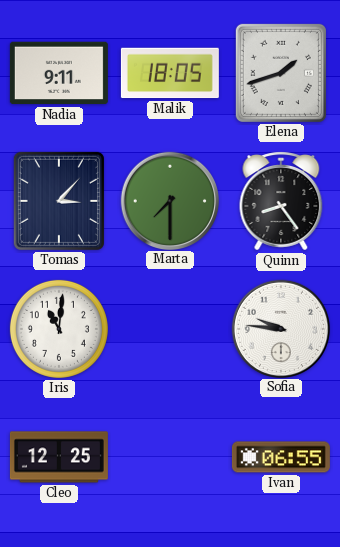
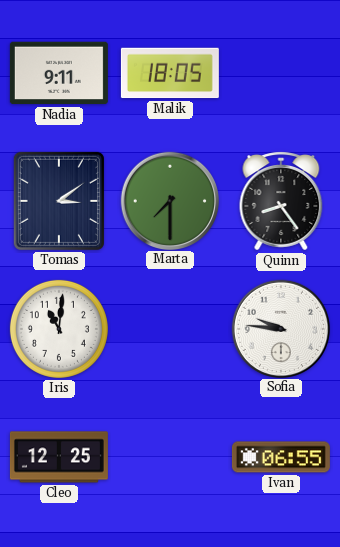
Elena: 1:42 -> none
Tomas: 3:07 -> 3:09
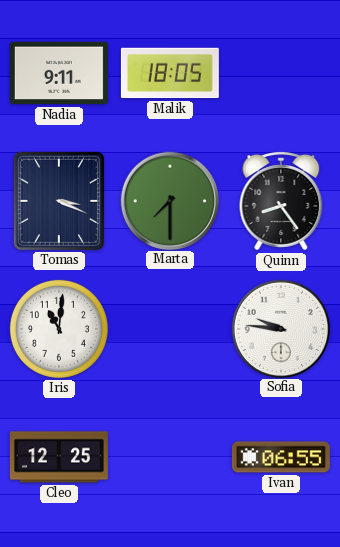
Tomas: 3:09 -> 3:19
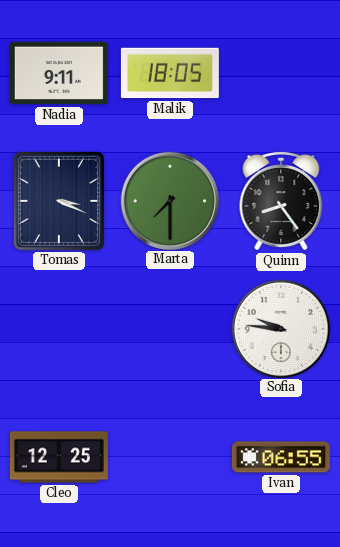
Iris: 11:01 -> none
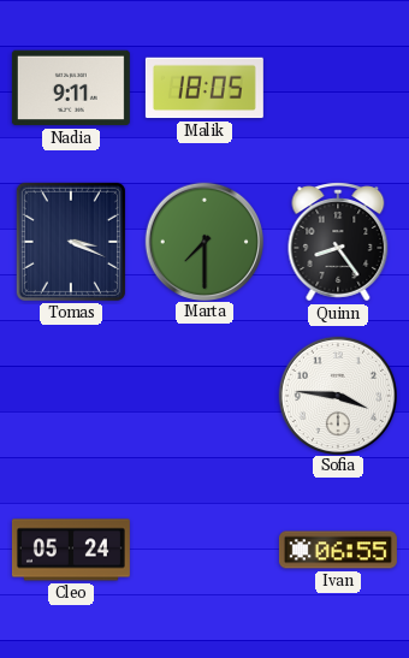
Sofia: 9:46 -> 3:46
Cleo: 12:25 -> 05:24
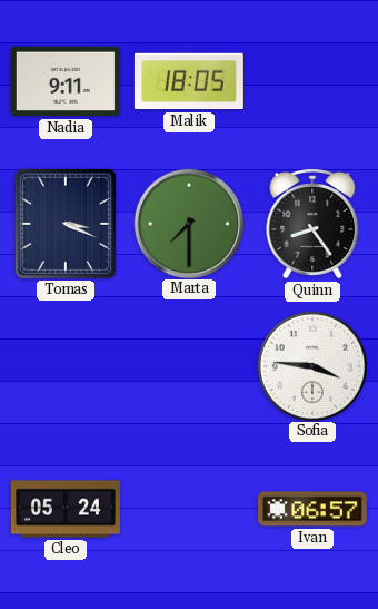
Ivan: 06:55 -> 06:57
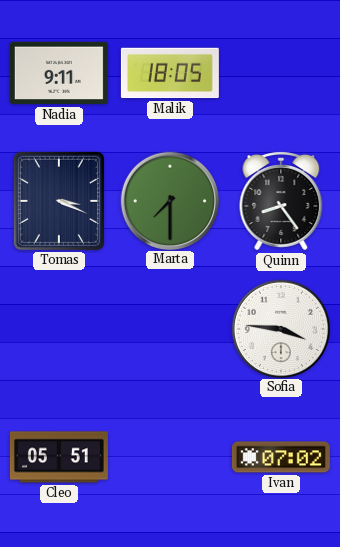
Cleo: 05:24 -> 05:51
Ivan: 06:57 -> 07:02
